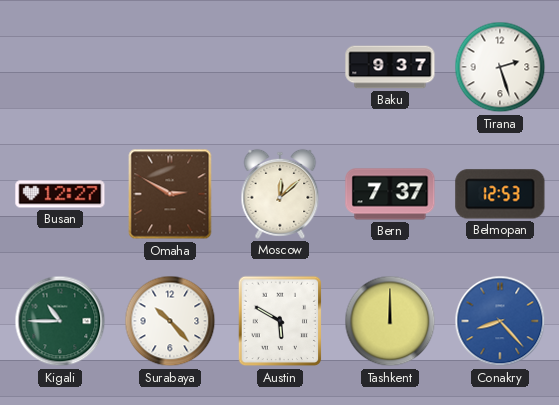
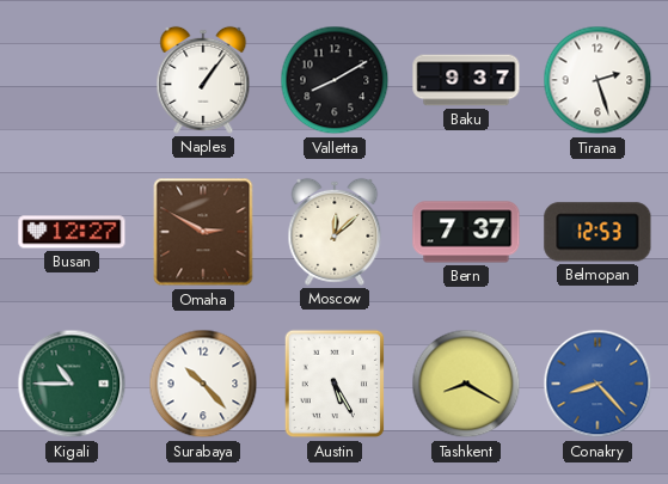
Naples: none -> 1:06
Valletta: none -> 8:10
Austin: 5:50 -> 5:25
Tashkent: 12:00 -> 8:20
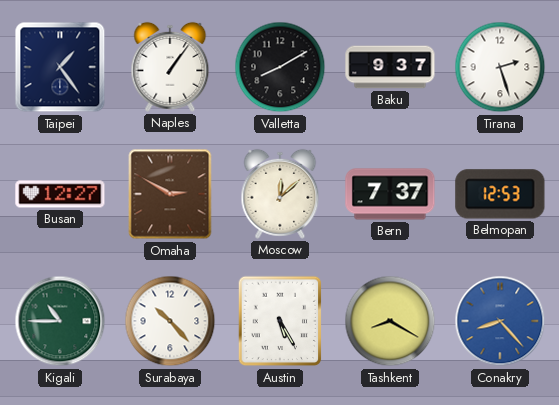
Taipei: none -> 1:24
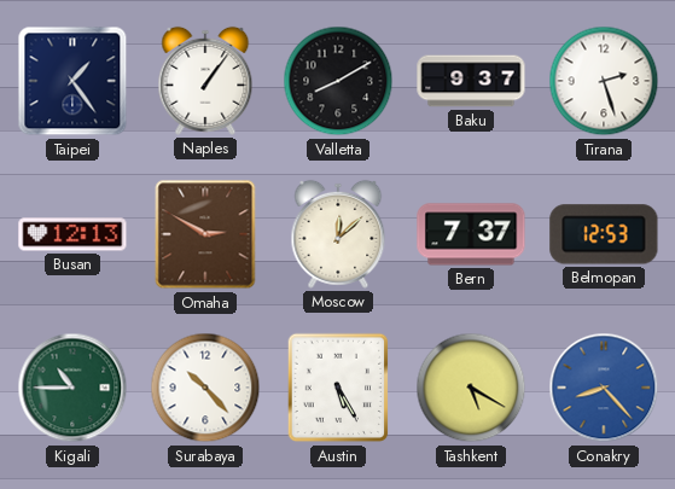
Busan: 12:27 -> 12:13
Tashkent: 8:20 -> 5:20
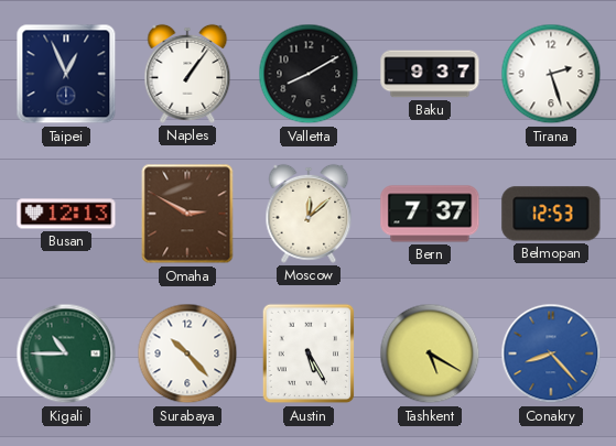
Taipei: 1:24 -> 12:56
